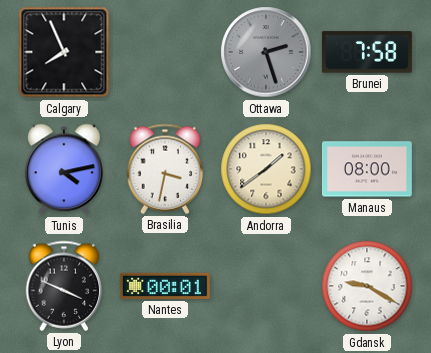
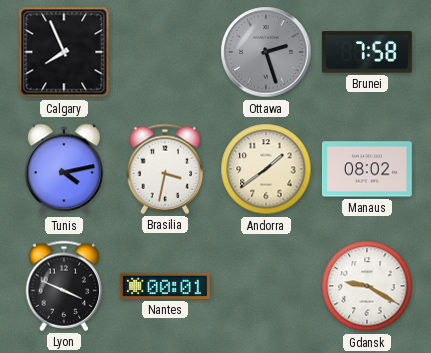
Manaus: 08:00 -> 08:02
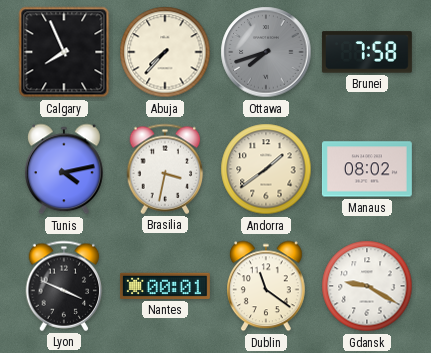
Abuja: none -> 7:37
Ottawa: 2:27 -> 7:42
Dublin: none -> 11:21
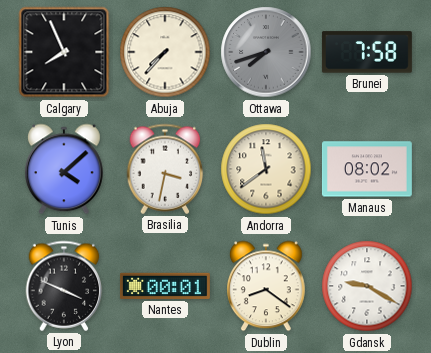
Tunis: 4:13 -> 4:08
Andorra: 1:39 -> 11:39
Dublin: 11:21 -> 8:21
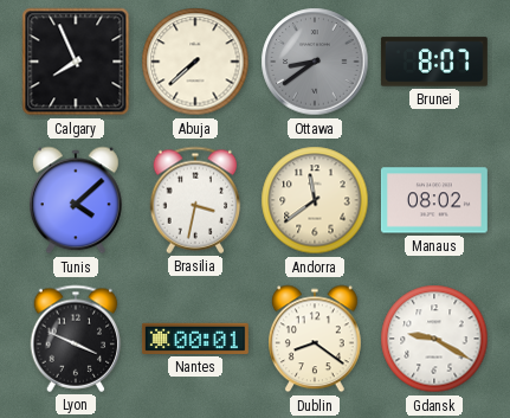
Abuja: 7:37 -> 7:38
Ottawa: 7:42 -> 8:39
Brunei: 7:58 -> 8:07
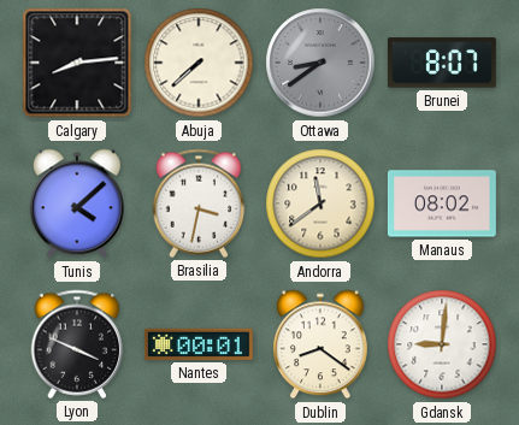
Calgary: 7:56 -> 8:14
Gdansk: 9:20 -> 9:01
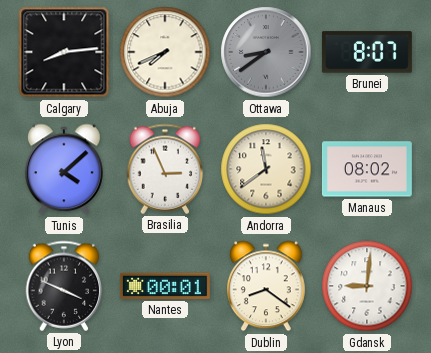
Abuja: 7:38 -> 7:41
Brasilia: 3:32 -> 2:56
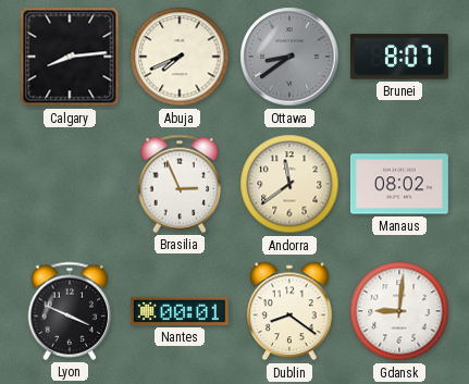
Tunis: 4:08 -> none
